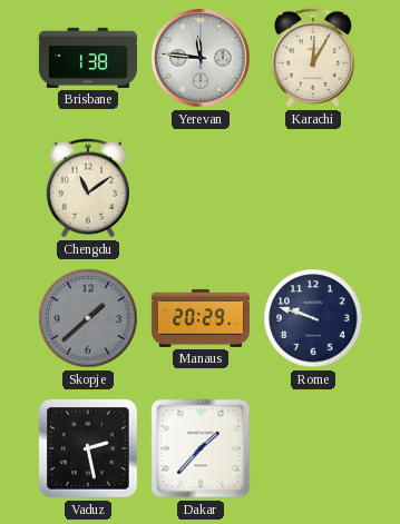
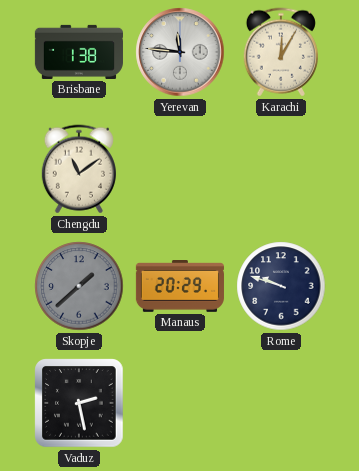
Dakar: 1:37 -> none
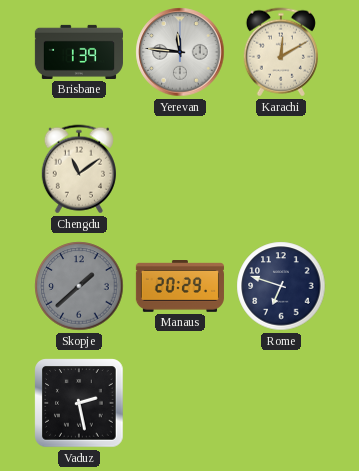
Brisbane: 1:38 -> 1:39
Karachi: 12:05 -> 12:10
Rome: 9:48 -> 6:48
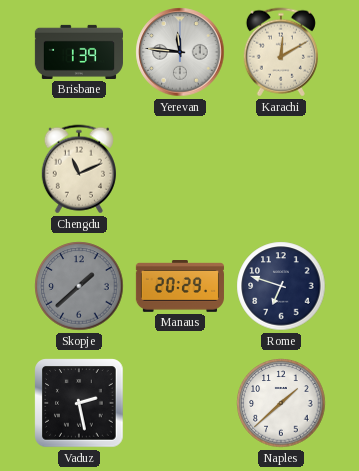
Chengdu: 11:09 -> 11:11
Naples: none -> 1:38
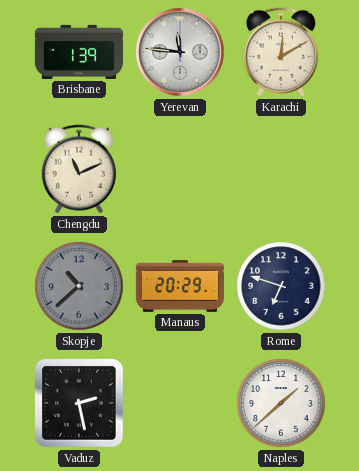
Skopje: 1:38 -> 10:38
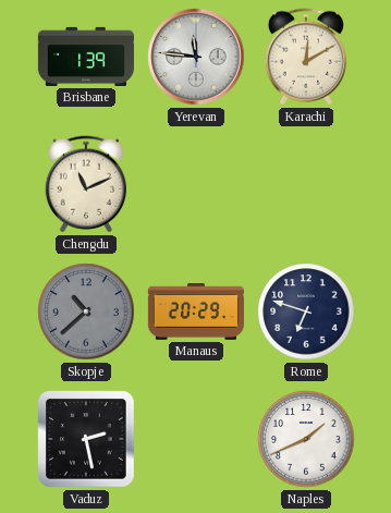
Naples: 1:38 -> 1:41
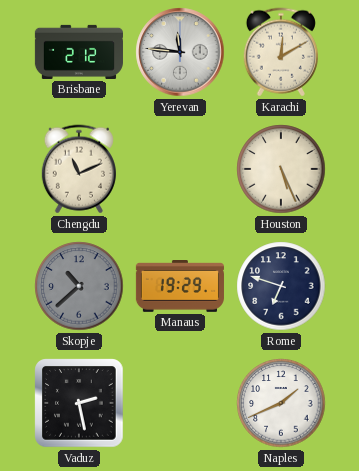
Brisbane: 1:39 -> 2:12
Houston: none -> 5:26
Manaus: 20:29 -> 19:29
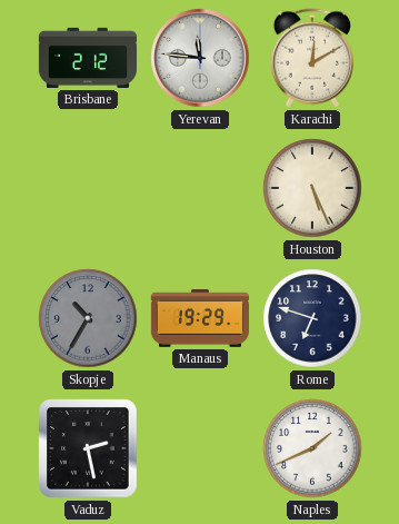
Chengdu: 11:11 -> none
Skopje: 10:38 -> 10:35
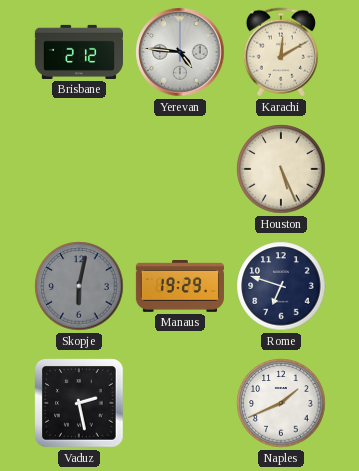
Yerevan: 11:46 -> 4:46
Skopje: 10:35 -> 6:02
